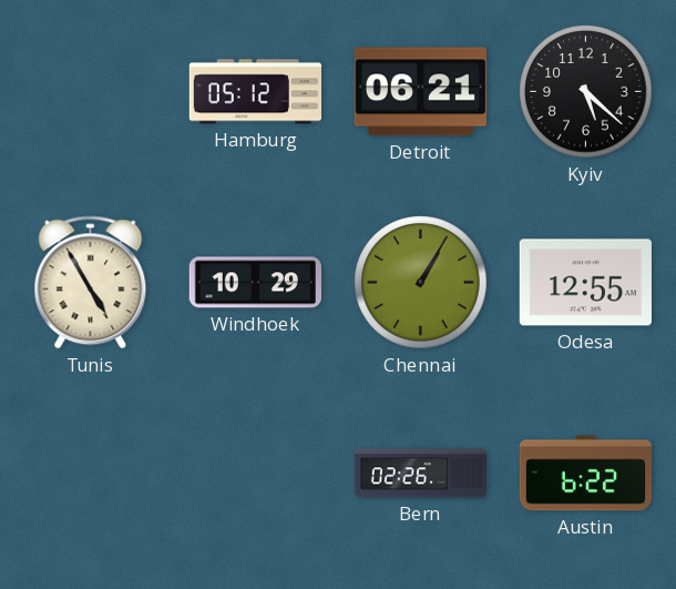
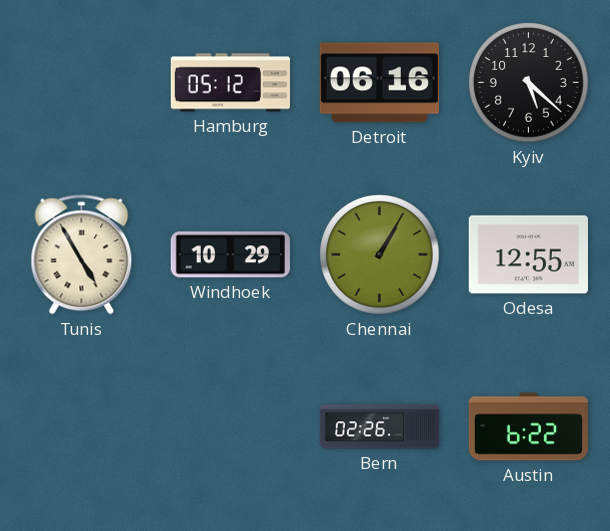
Detroit: 06:21 -> 06:16
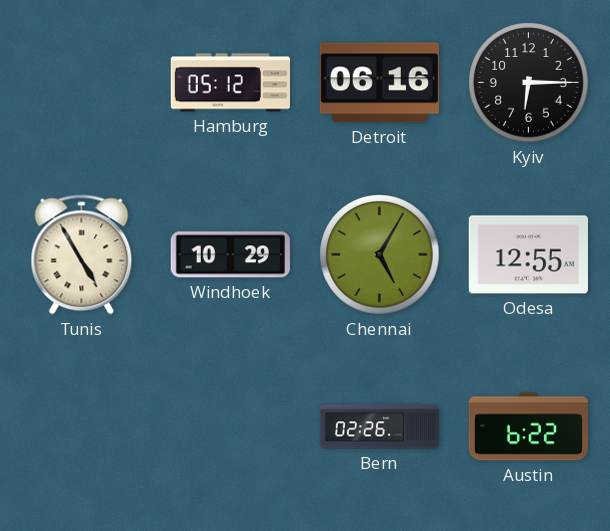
Kyiv: 5:22 -> 6:15
Chennai: 1:05 -> 5:05
